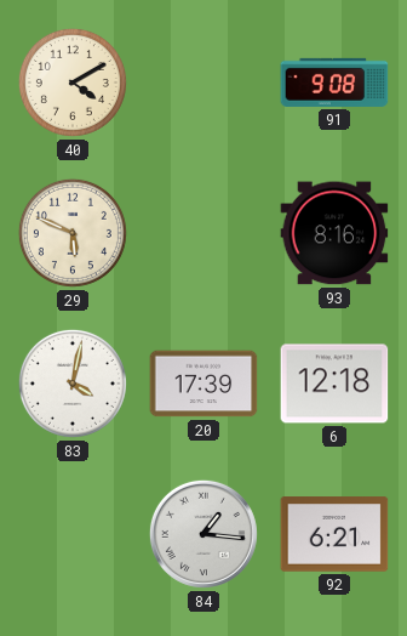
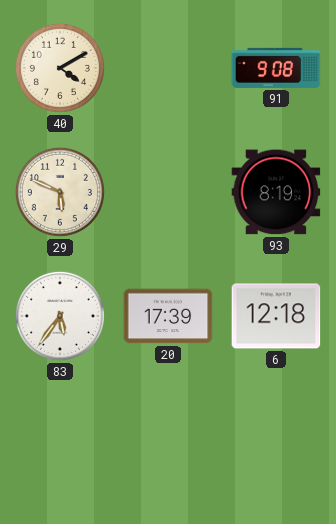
93: 8:16 -> 8:19
83: 4:02 -> 5:36
84: 1:16 -> none
92: 6:21 -> none
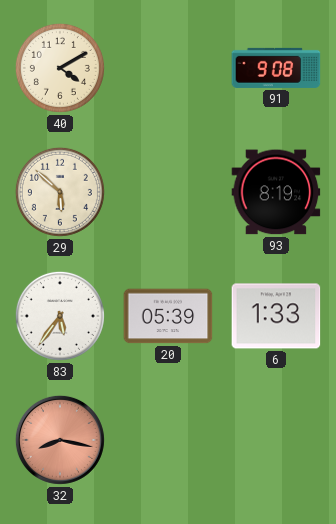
29: 5:49 -> 5:52
20: 17:39 -> 05:39
6: 12:18 -> 1:33
32: none -> 8:17
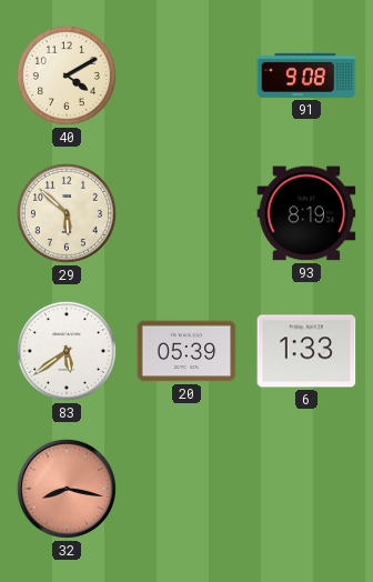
83: 5:36 -> 5:39
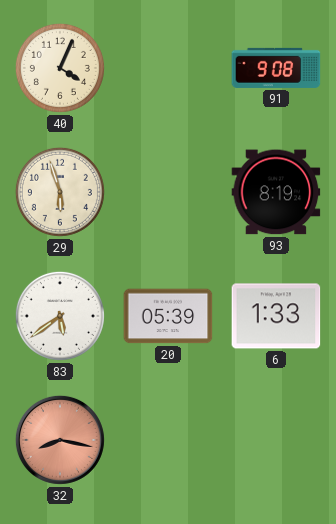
40: 4:10 -> 4:04
29: 5:52 -> 5:57
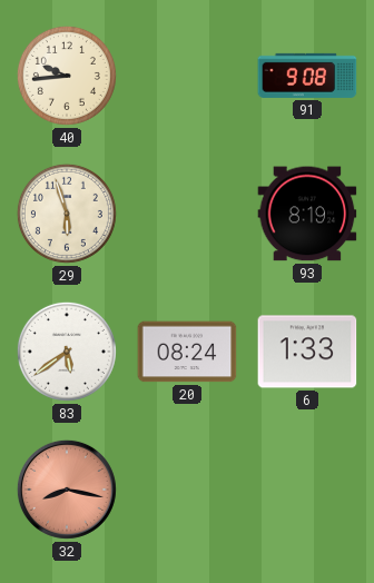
40: 4:04 -> 9:44
20: 05:39 -> 08:24
